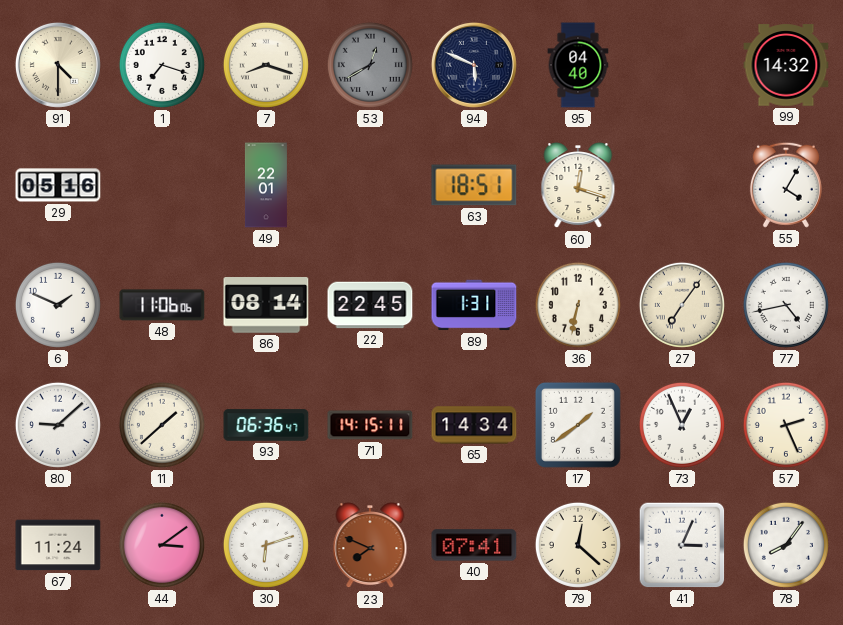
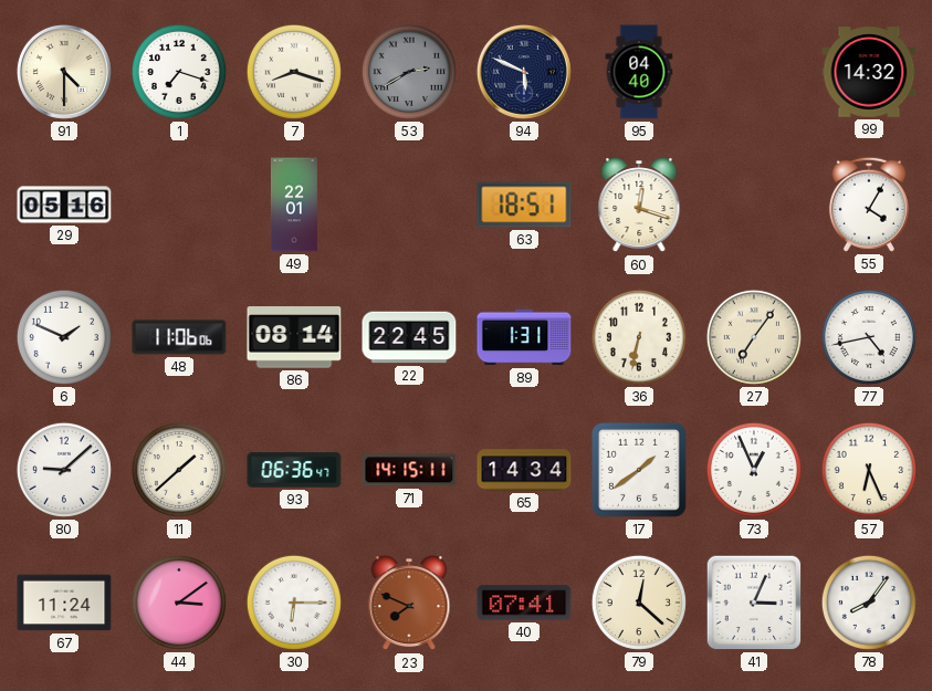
53: 12:40 -> 2:40
57: 2:26 -> 6:26
30: 6:12 -> 6:15
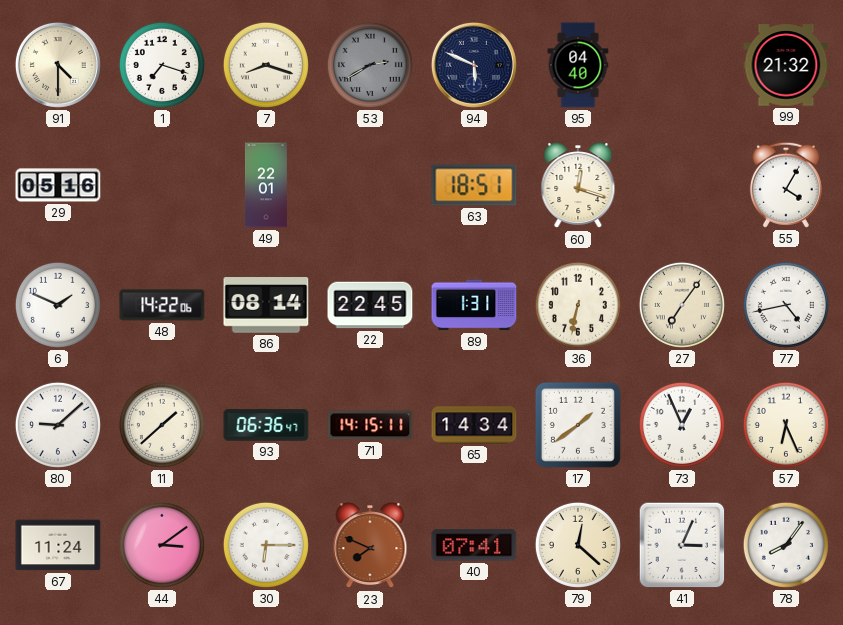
99: 14:32 -> 21:32
48: 11:06 -> 14:22
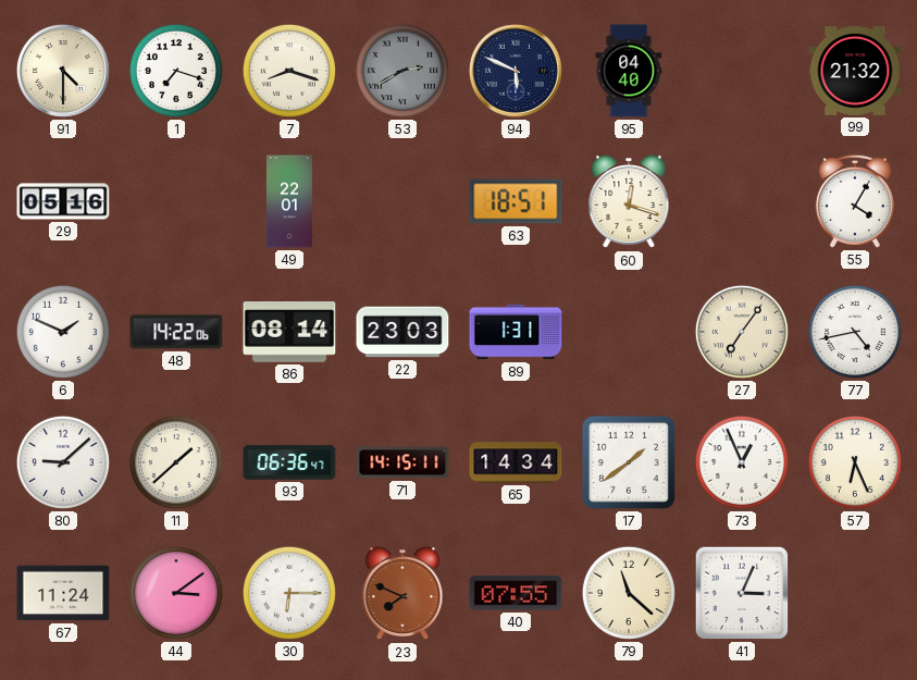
22: 22:45 -> 23:03
36: 6:32 -> none
40: 07:41 -> 07:55
79: 12:22 -> 11:22
78: 8:06 -> none
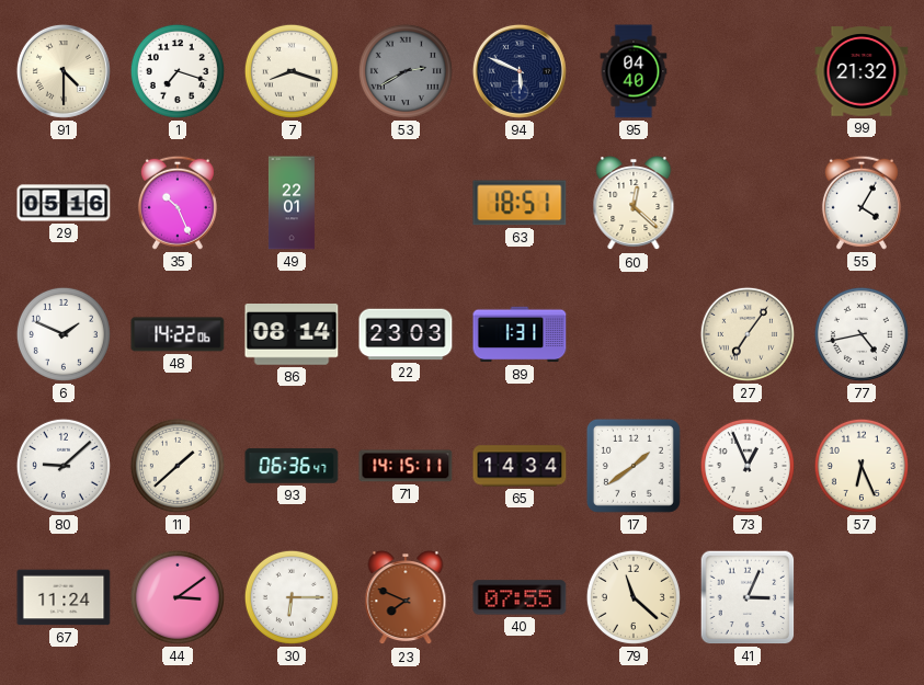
35: none -> 10:26
60: 12:18 -> 12:22
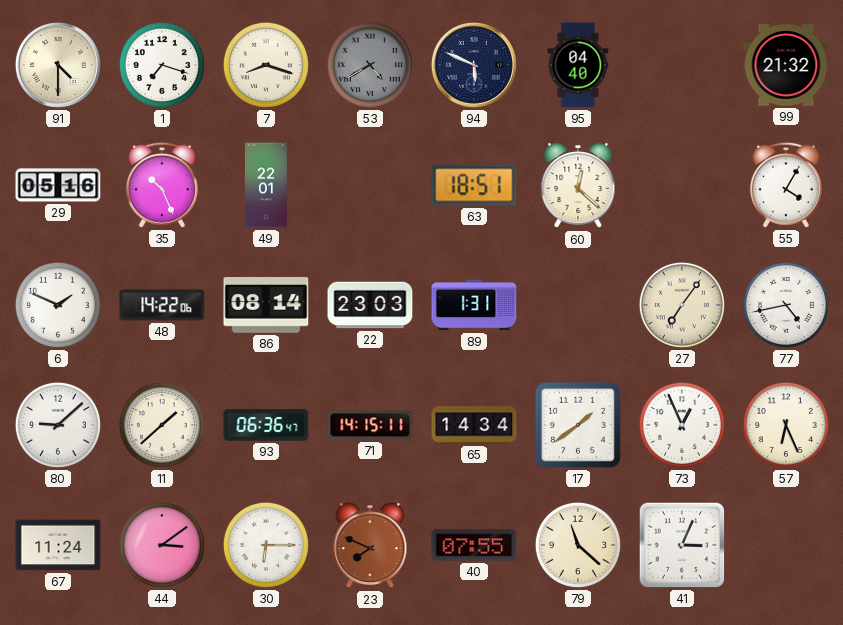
53: 2:40 -> 4:40
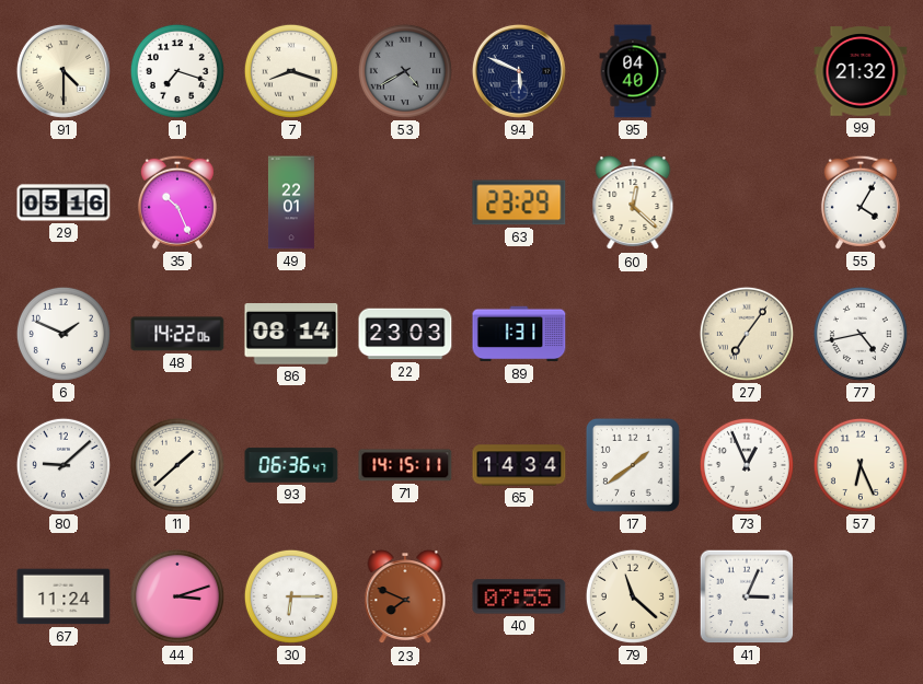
63: 18:51 -> 23:29
44: 3:09 -> 3:12
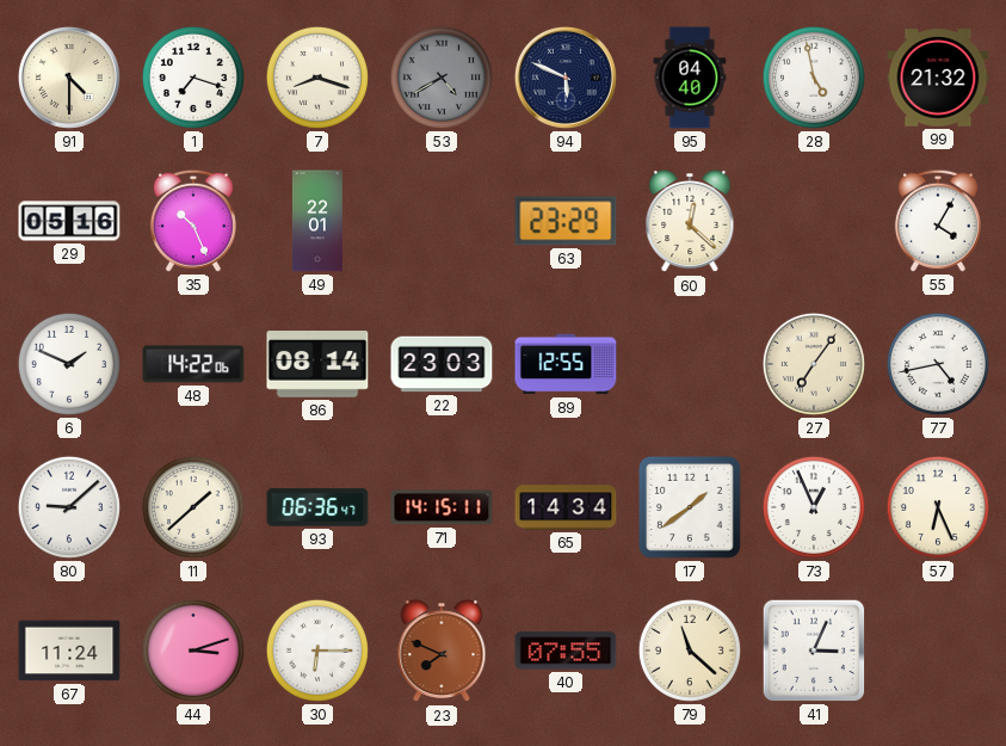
28: none -> 4:58
89: 1:31 -> 12:55
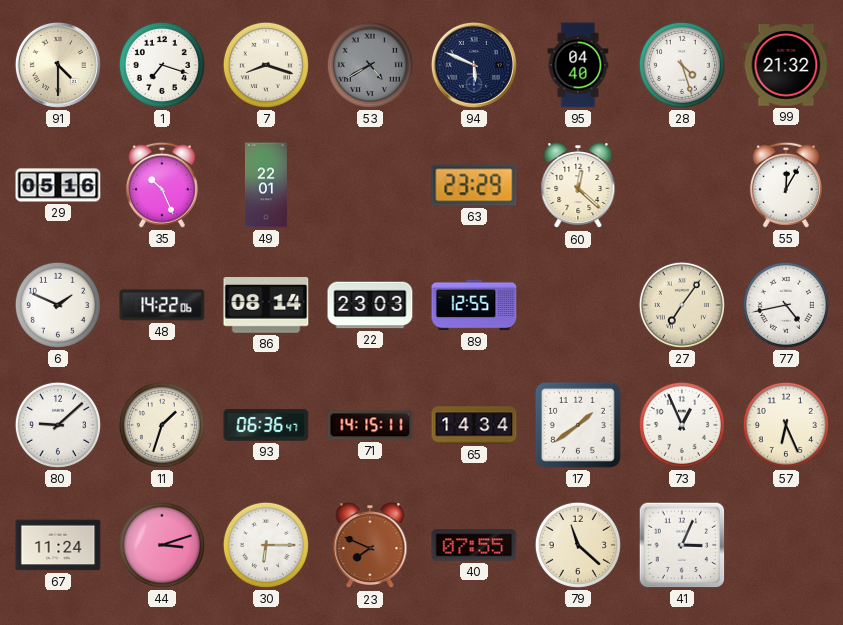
28: 4:58 -> 4:27
55: 4:05 -> 12:05
11: 1:38 -> 1:33
